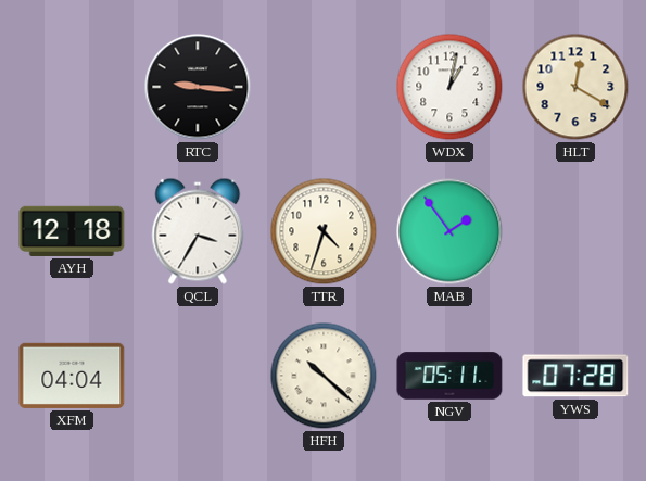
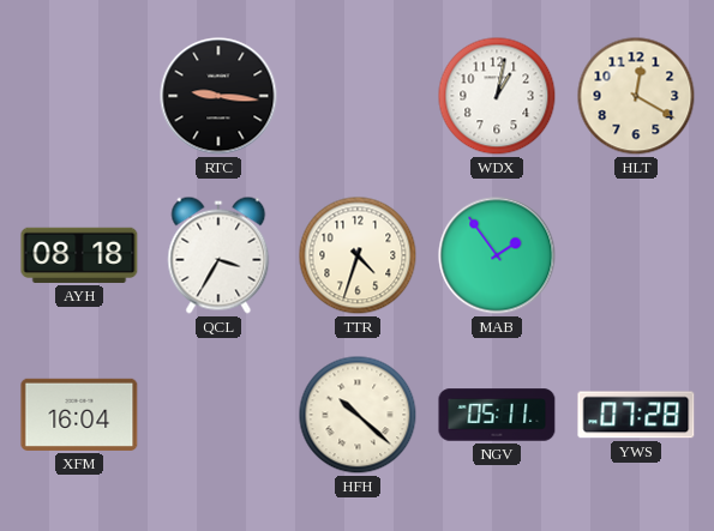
AYH: 12:18 -> 08:18
XFM: 04:04 -> 16:04
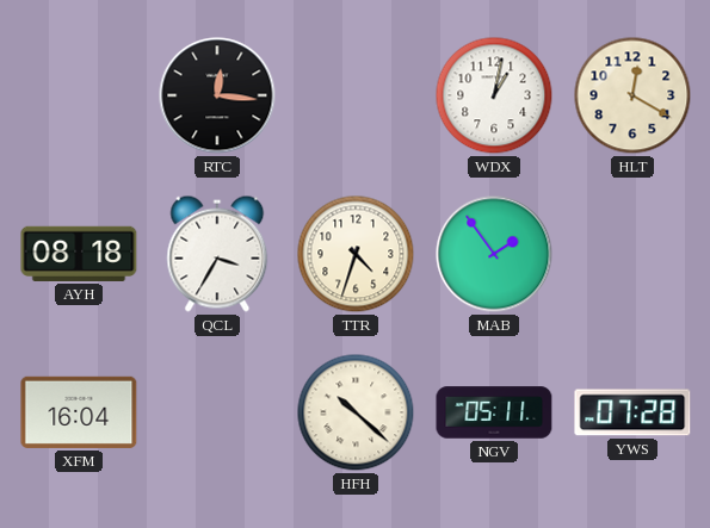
RTC: 9:16 -> 12:16
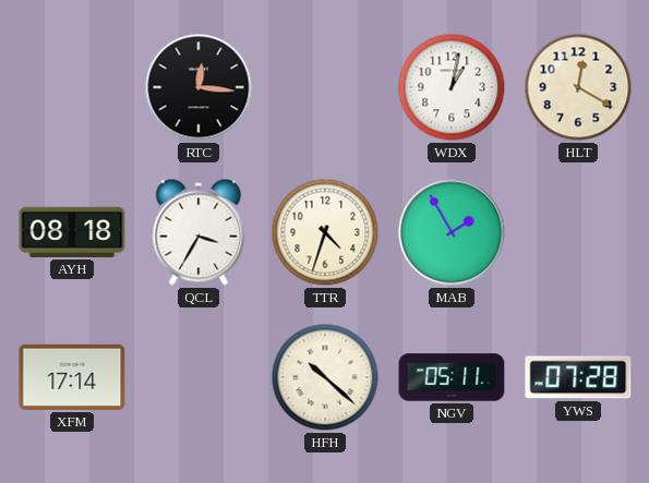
MAB: 1:54 -> 1:55
XFM: 16:04 -> 17:14
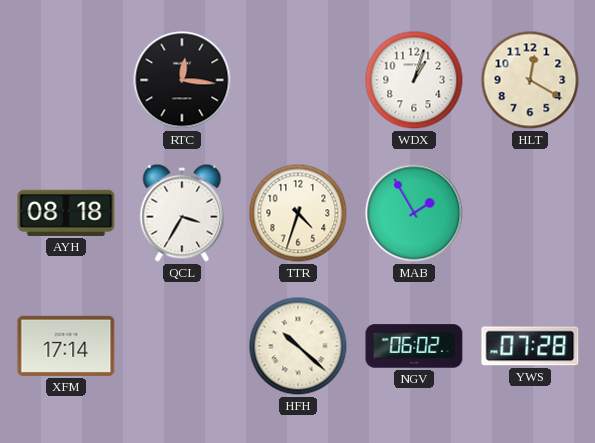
WDX: 1:02 -> 1:03
NGV: 05:11 -> 06:02
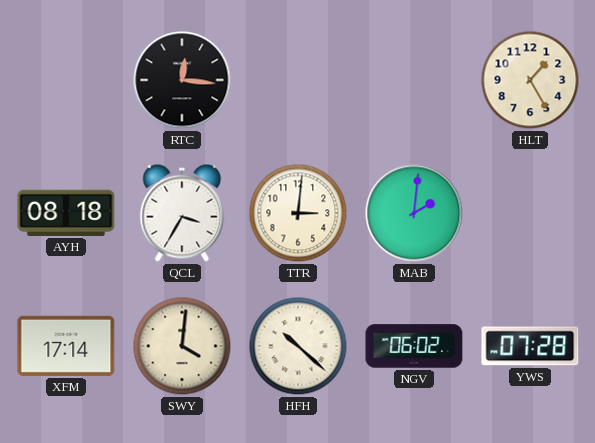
WDX: 1:03 -> none
HLT: 12:20 -> 1:25
TTR: 4:33 -> 3:01
MAB: 1:55 -> 2:01
SWY: none -> 4:01
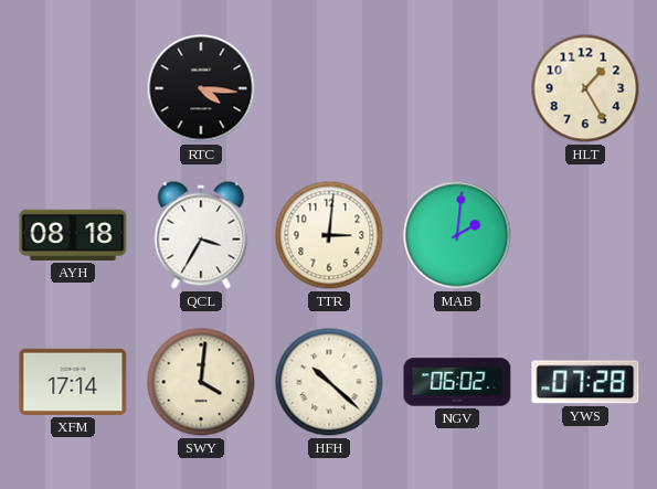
RTC: 12:16 -> 4:16
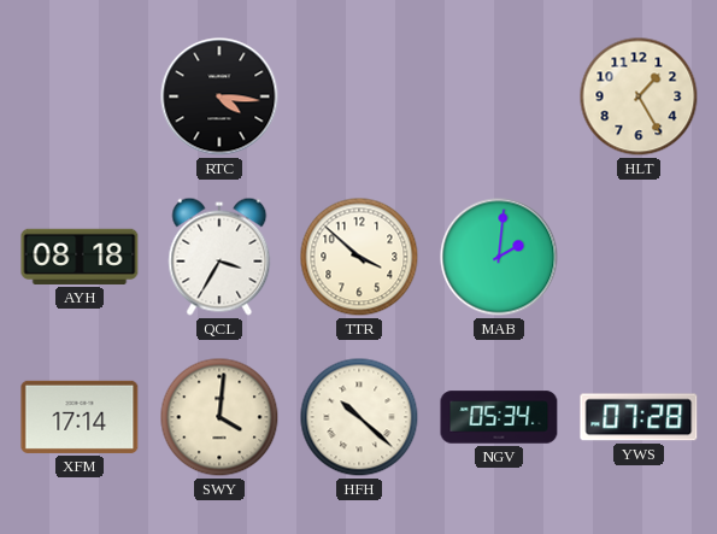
TTR: 3:01 -> 3:52
NGV: 06:02 -> 05:34
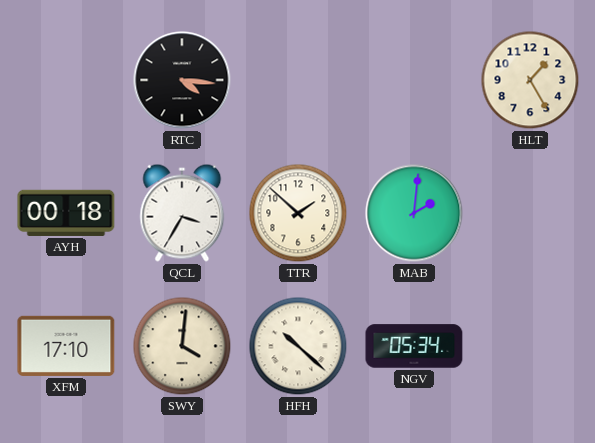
AYH: 08:18 -> 00:18
TTR: 3:52 -> 1:52
XFM: 17:14 -> 17:10
YWS: 07:28 -> none
